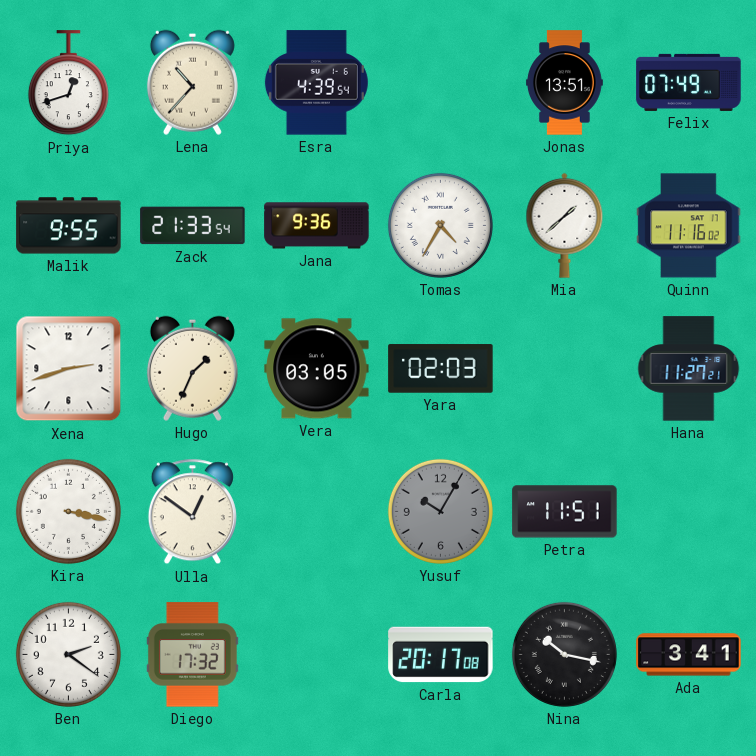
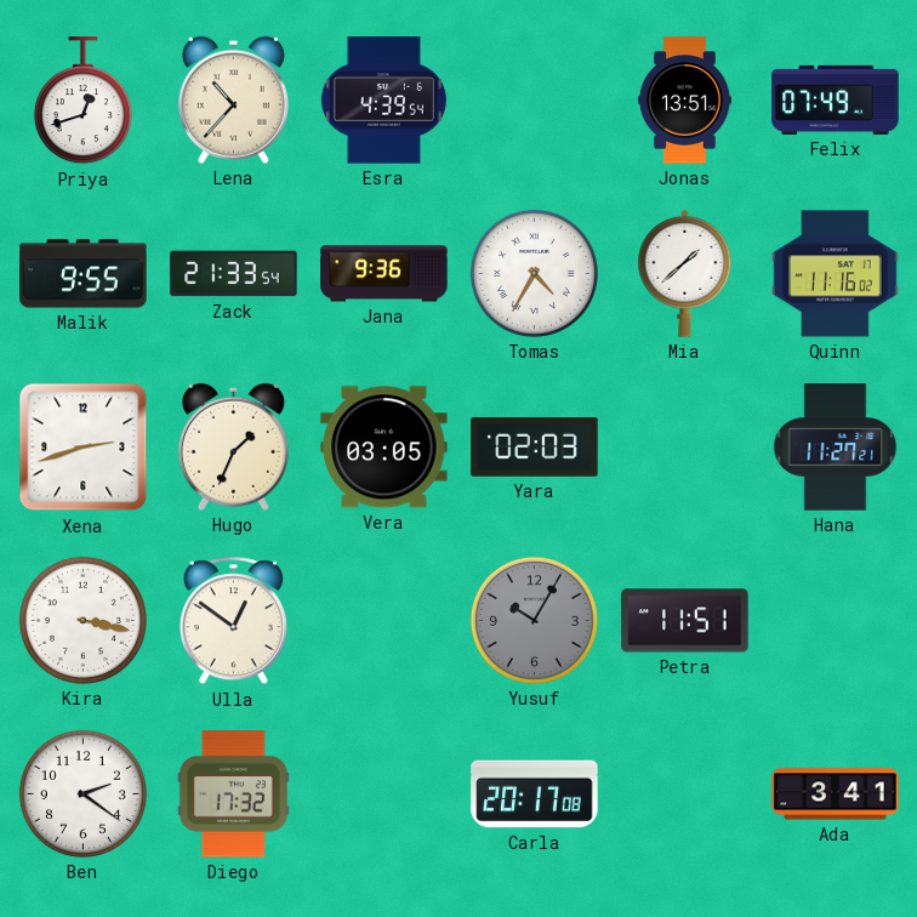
Nina: 10:17 -> none
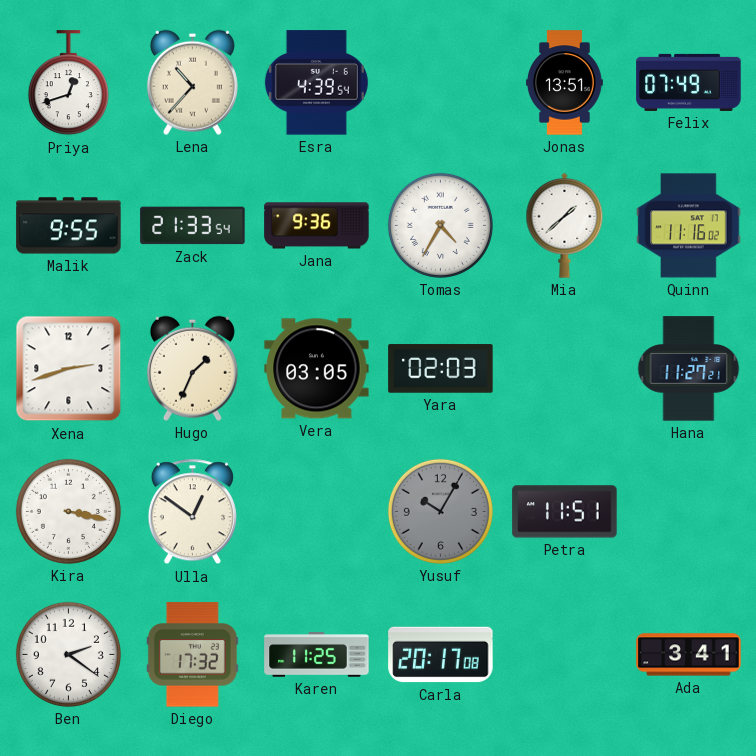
Karen: none -> 11:25
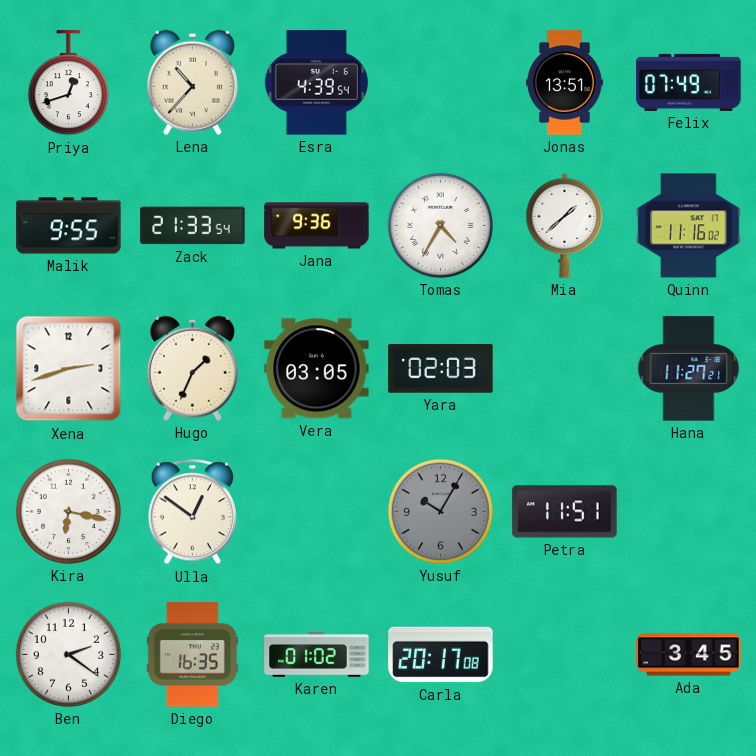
Kira: 3:17 -> 6:17
Diego: 17:32 -> 16:35
Karen: 11:25 -> 01:02
Ada: 3:41 -> 3:45
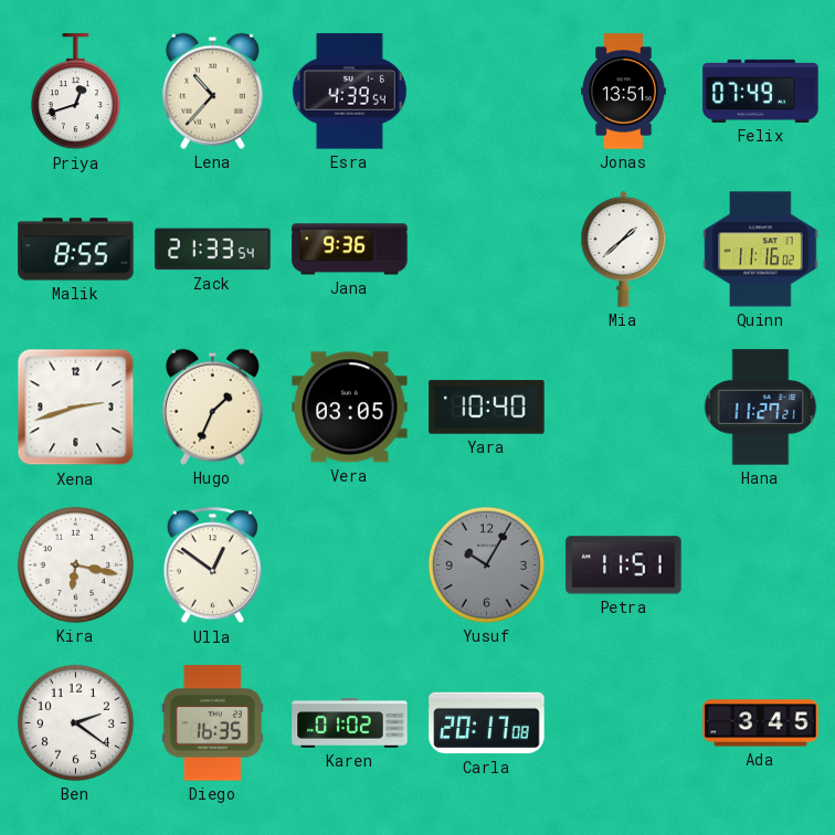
Malik: 9:55 -> 8:55
Tomas: 4:35 -> none
Yara: 02:03 -> 10:40
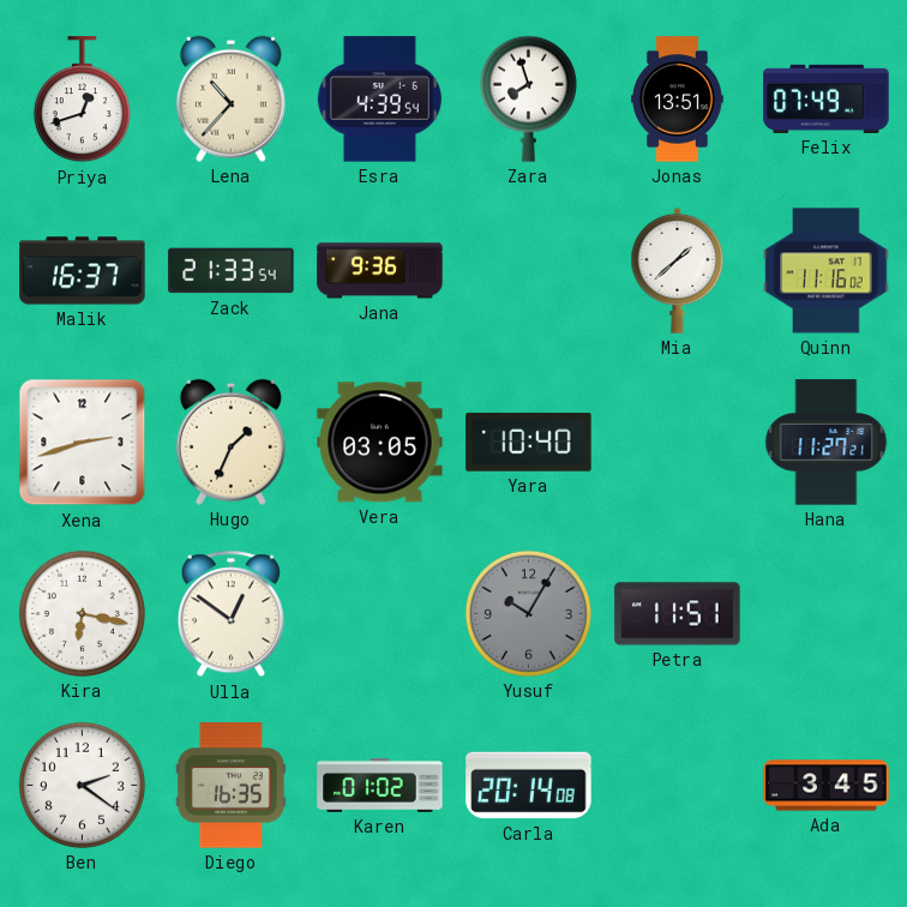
Zara: none -> 7:57
Malik: 8:55 -> 16:37
Carla: 20:17 -> 20:14
